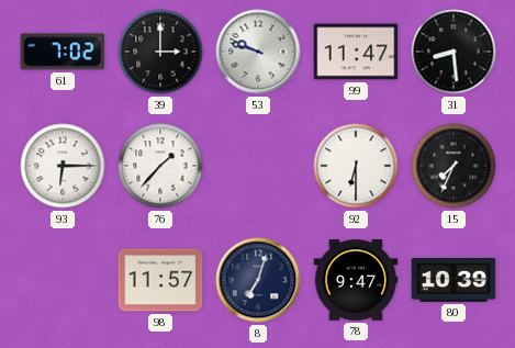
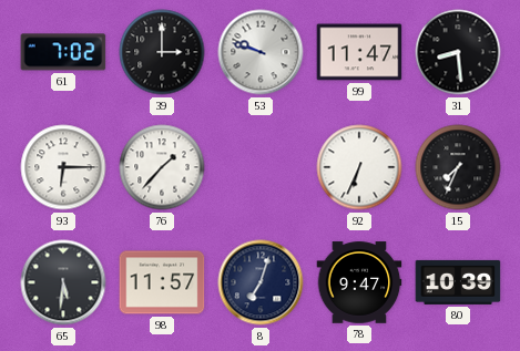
92: 6:30 -> 6:34
65: none -> 5:31
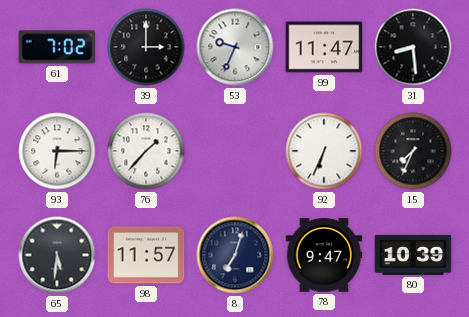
53: 9:48 -> 9:34
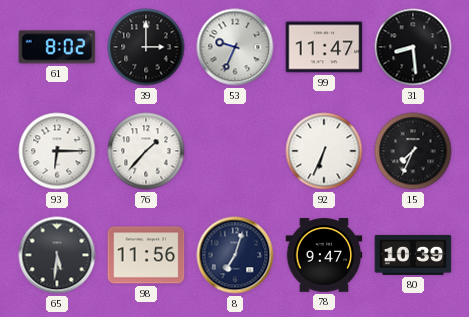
61: 7:02 -> 8:02
98: 11:57 -> 11:56
